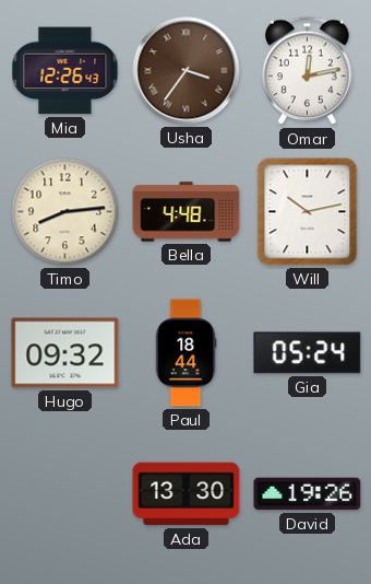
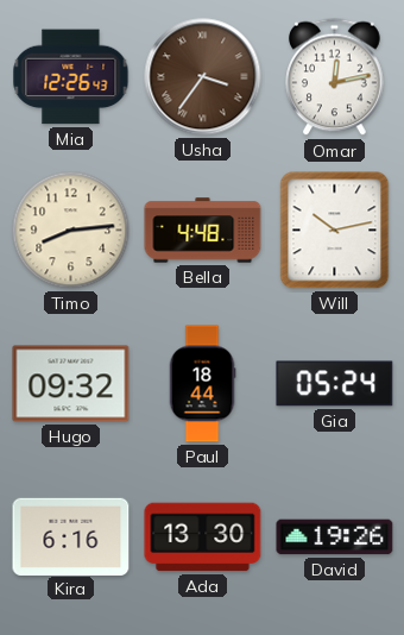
Kira: none -> 6:16
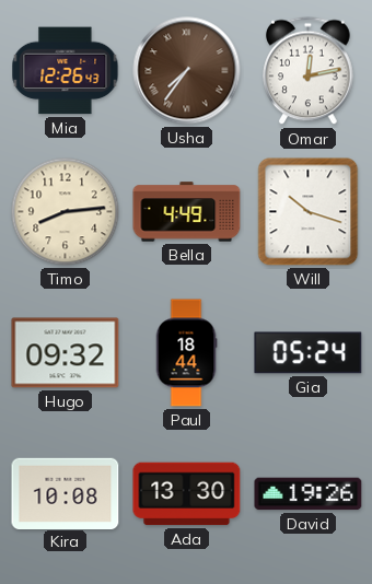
Usha: 3:36 -> 7:36
Bella: 4:48 -> 4:49
Will: 10:13 -> 10:18
Kira: 6:16 -> 10:08
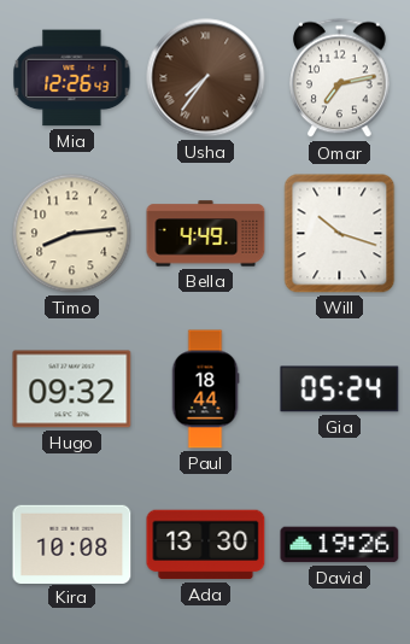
Omar: 12:13 -> 7:13
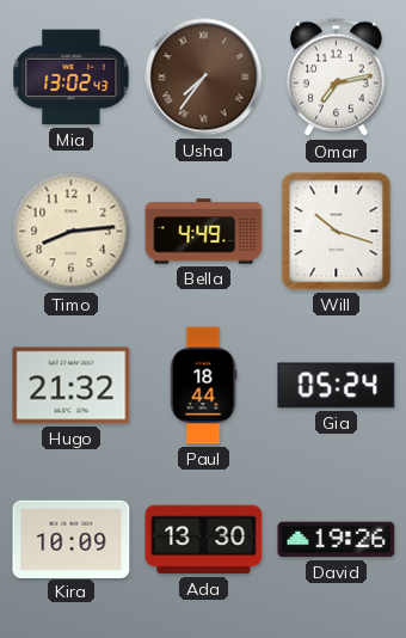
Mia: 12:26 -> 13:02
Hugo: 09:32 -> 21:32
Kira: 10:08 -> 10:09
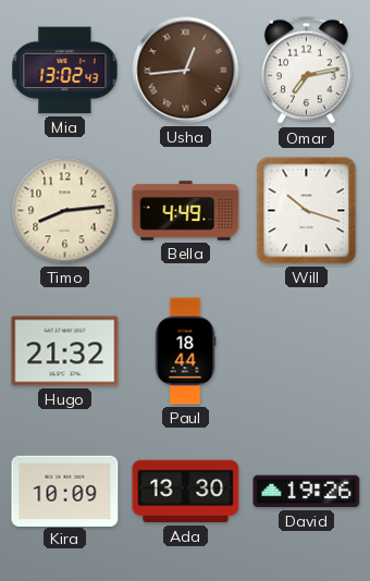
Usha: 7:36 -> 12:44
Gia: 05:24 -> none
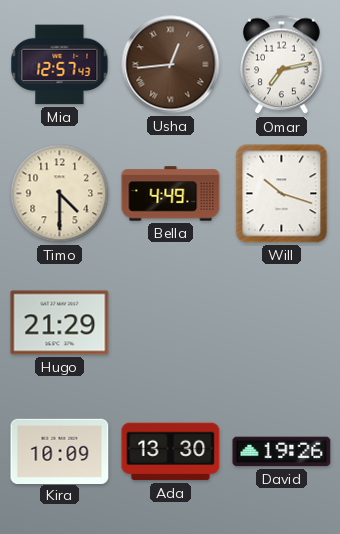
Mia: 13:02 -> 12:57
Timo: 8:14 -> 4:30
Hugo: 21:32 -> 21:29
Paul: 18:44 -> none
